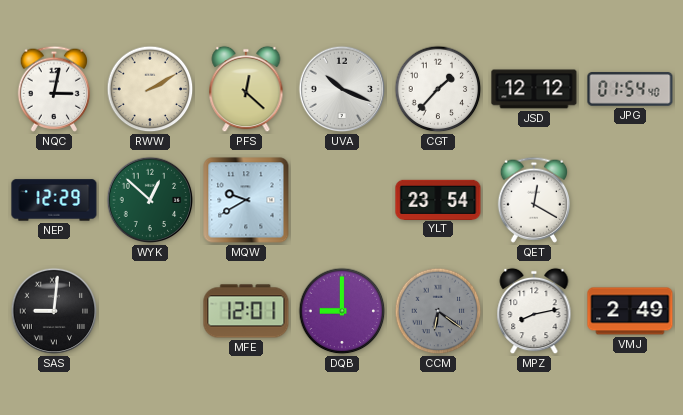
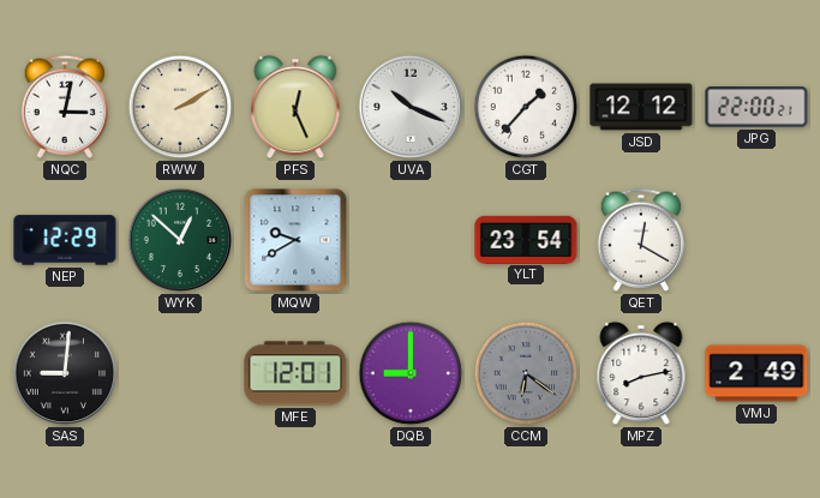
PFS: 12:22 -> 12:26
JPG: 01:54 -> 22:00
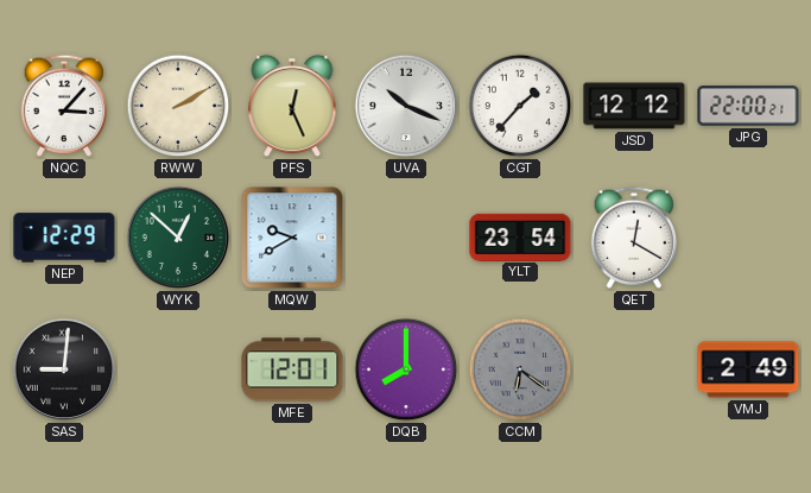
NQC: 3:02 -> 3:07
DQB: 9:00 -> 8:00
MPZ: 8:13 -> none
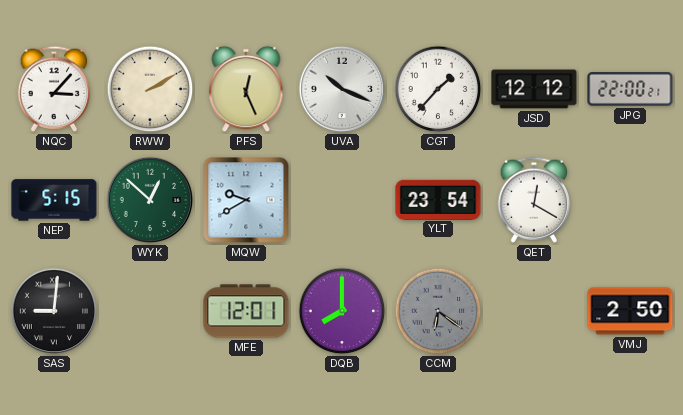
NEP: 12:29 -> 5:15
VMJ: 2:49 -> 2:50
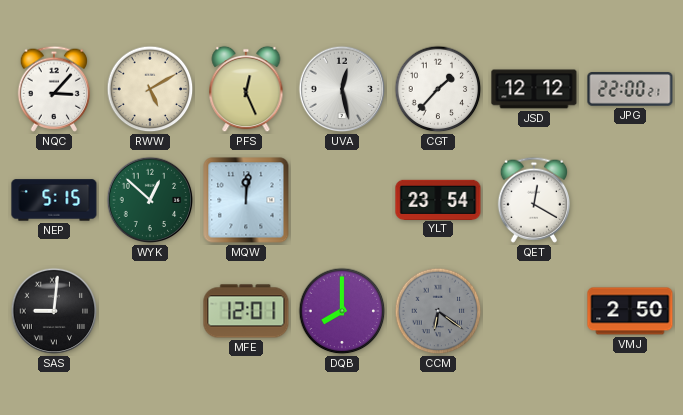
RWW: 2:10 -> 5:10
UVA: 10:19 -> 12:28
MQW: 9:40 -> 12:01
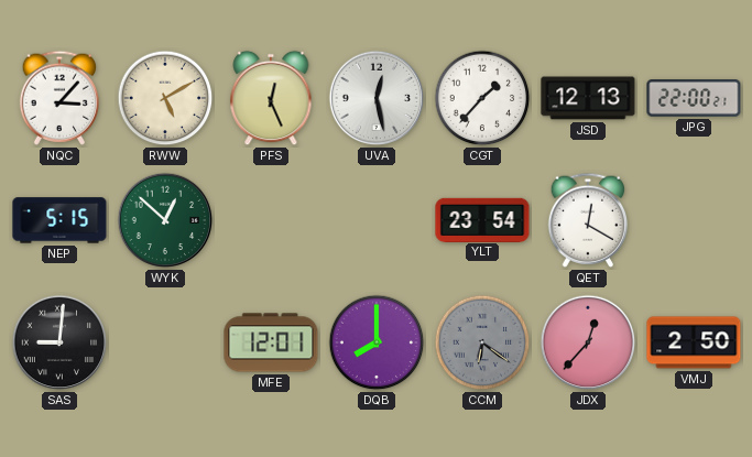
JSD: 12:12 -> 12:13
MQW: 12:01 -> none
JDX: none -> 12:37
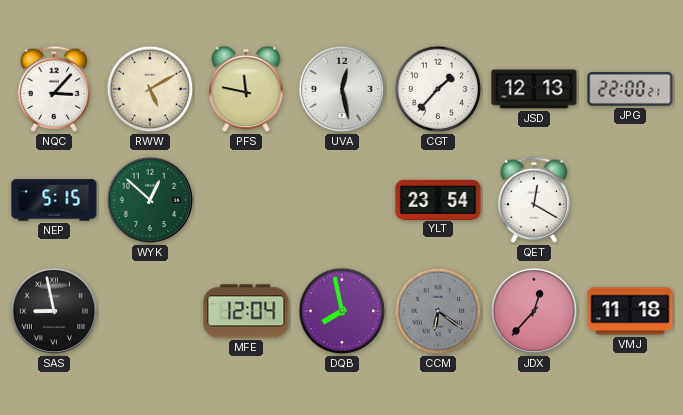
PFS: 12:26 -> 11:47
SAS: 9:01 -> 8:58
MFE: 12:01 -> 12:04
DQB: 8:00 -> 7:58
VMJ: 2:50 -> 11:18
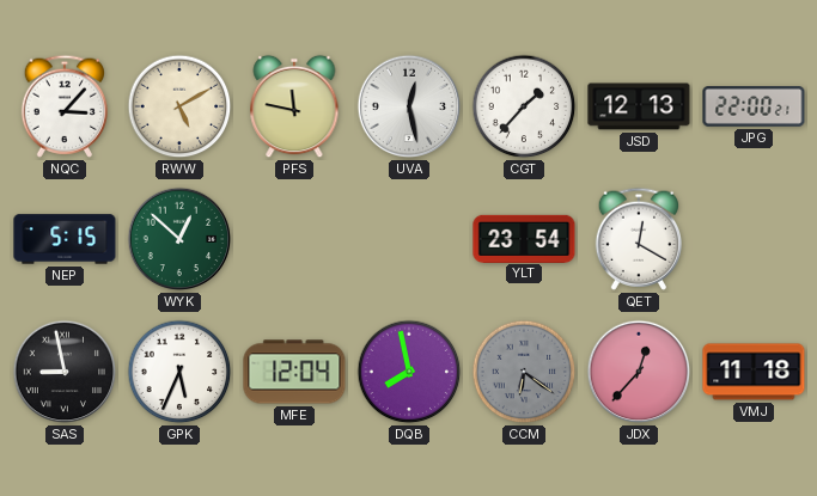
GPK: none -> 5:34
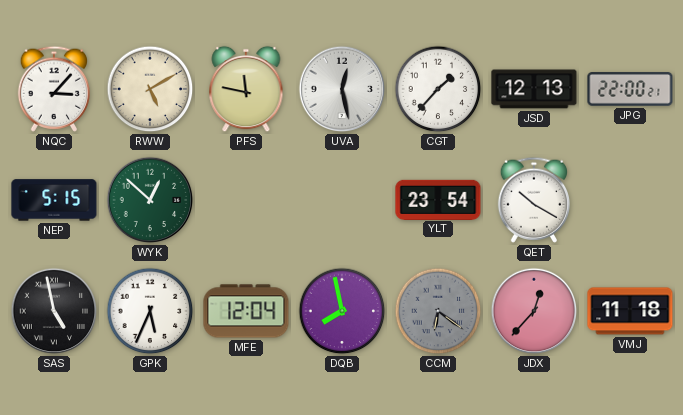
QET: 12:20 -> 10:20
SAS: 8:58 -> 4:58
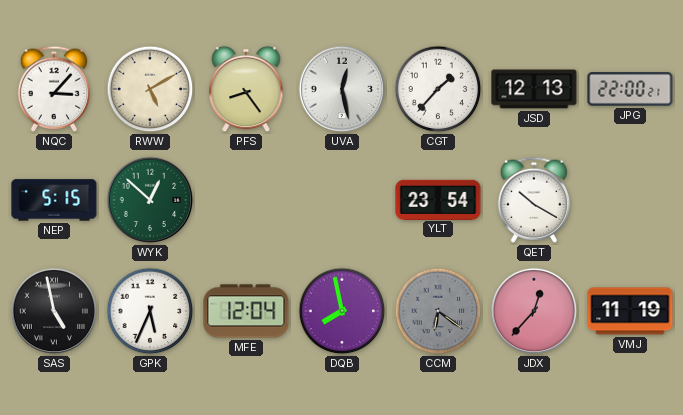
PFS: 11:47 -> 8:24
VMJ: 11:18 -> 11:19
